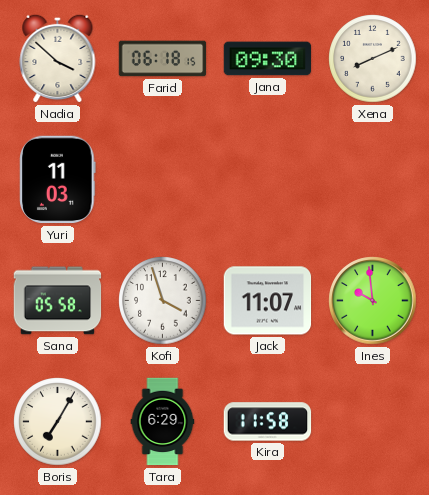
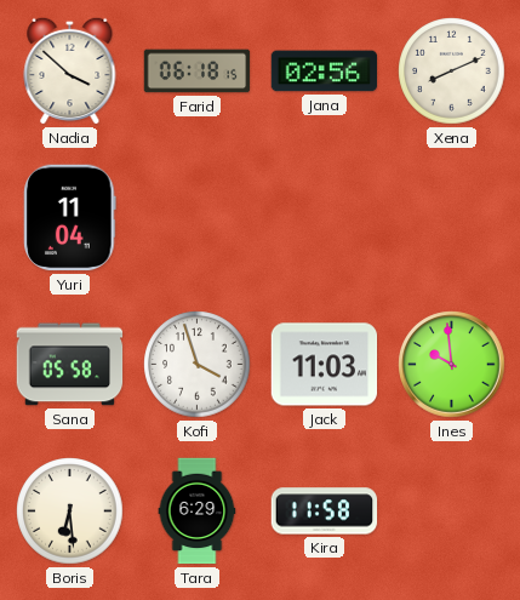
Jana: 09:30 -> 02:56
Yuri: 11:03 -> 11:04
Jack: 11:07 -> 11:03
Boris: 7:05 -> 6:29
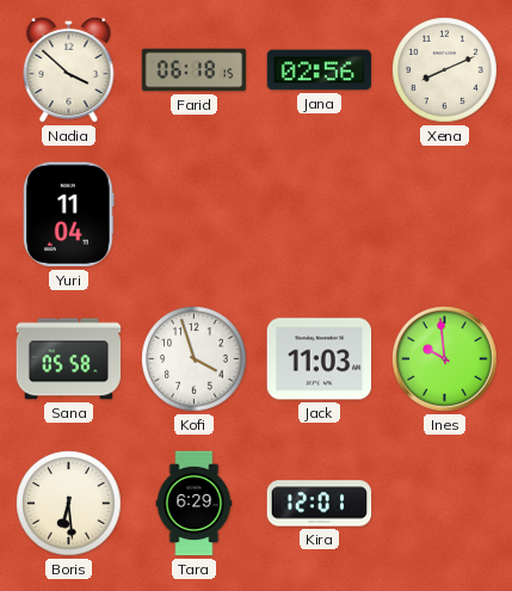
Kira: 11:58 -> 12:01
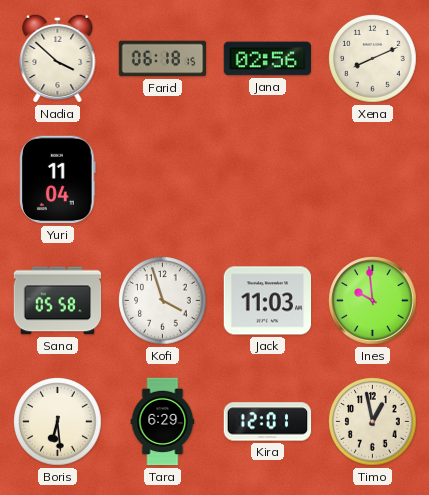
Timo: none -> 12:58
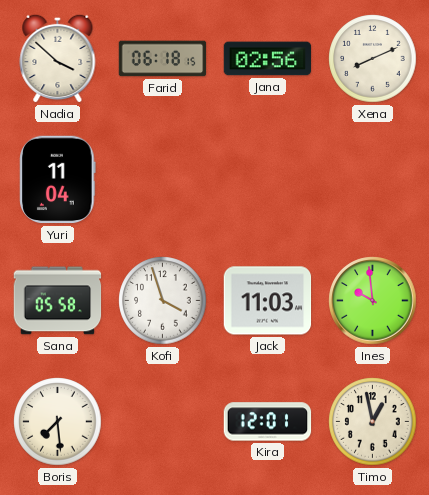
Boris: 6:29 -> 7:29
Tara: 6:29 -> none
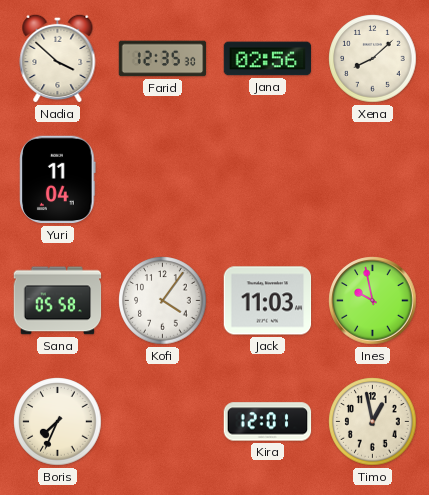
Farid: 06:18 -> 12:35
Xena: 8:11 -> 8:08
Kofi: 3:57 -> 4:06
Ines: 9:59 -> 9:58
Boris: 7:29 -> 7:34
